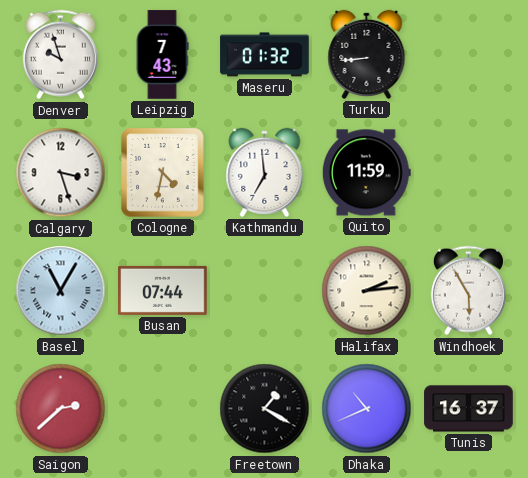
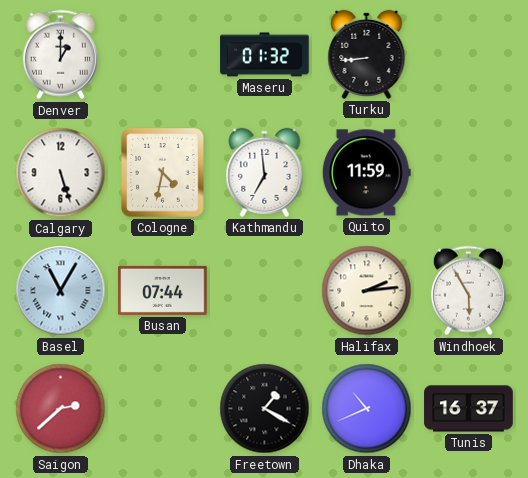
Denver: 9:57 -> 1:00
Leipzig: 7:43 -> none
Calgary: 3:27 -> 5:27
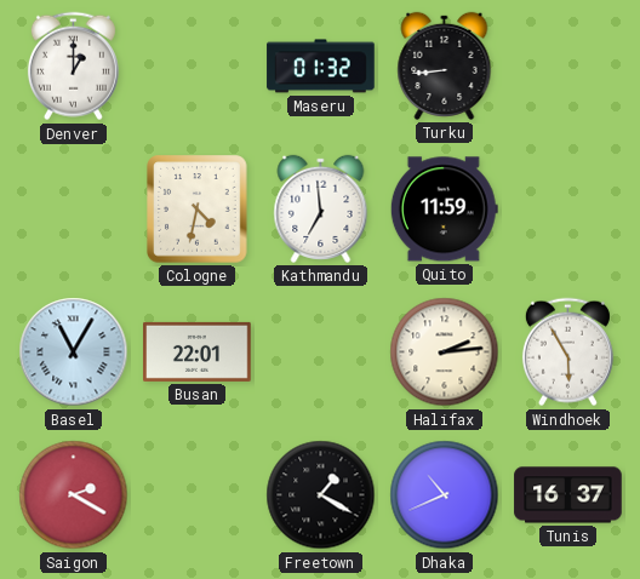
Calgary: 5:27 -> none
Busan: 07:44 -> 22:01
Saigon: 2:38 -> 2:20
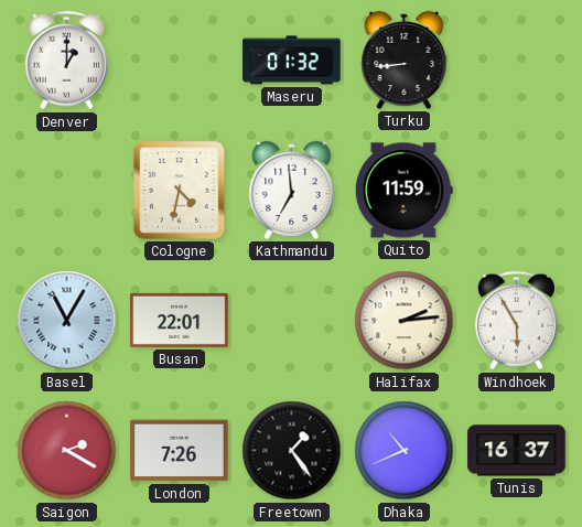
London: none -> 7:26
Freetown: 1:20 -> 1:24
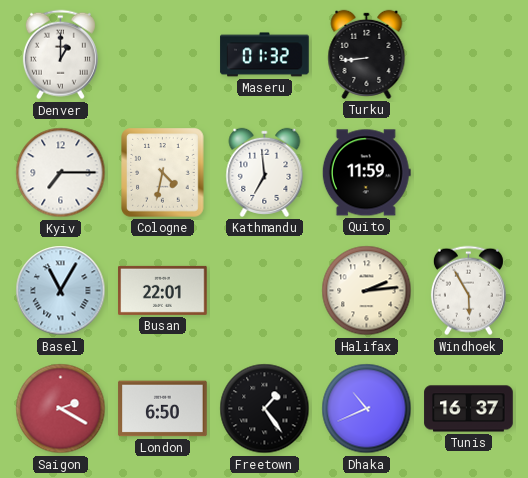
Kyiv: none -> 7:15
London: 7:26 -> 6:50
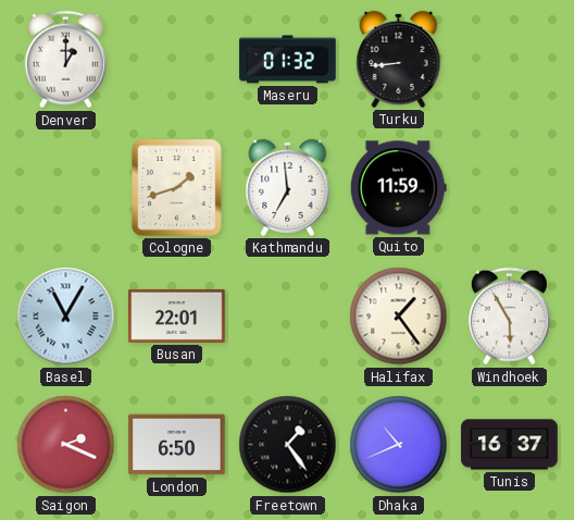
Kyiv: 7:15 -> none
Cologne: 4:32 -> 1:42
Halifax: 2:14 -> 1:24
Saigon: 2:20 -> 2:19
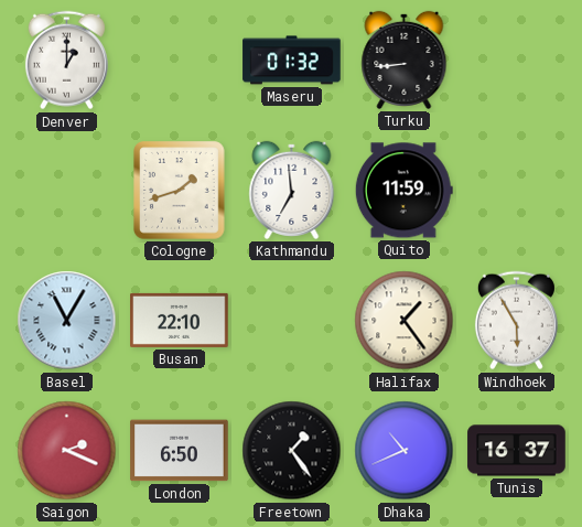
Busan: 22:01 -> 22:10
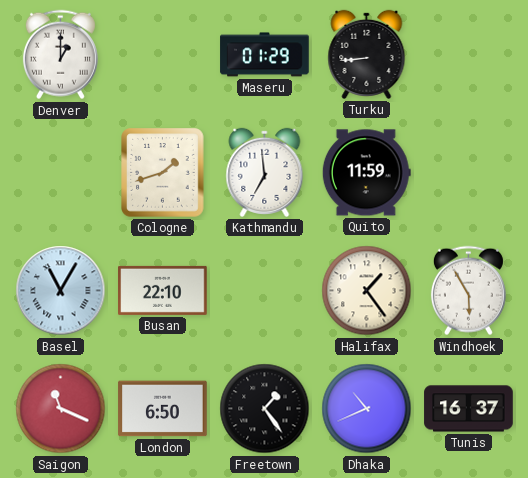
Maseru: 01:32 -> 01:29
Saigon: 2:19 -> 11:19
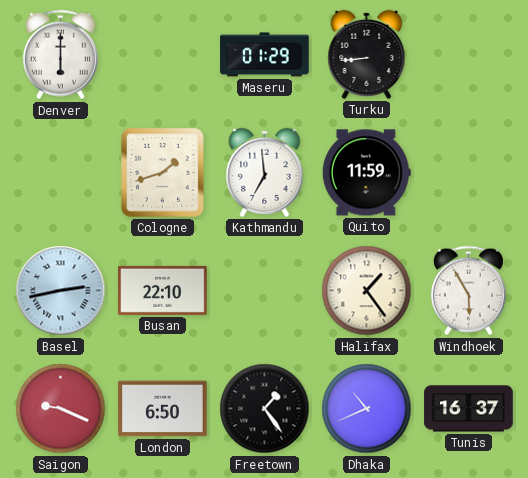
Denver: 1:00 -> 6:00
Basel: 11:05 -> 2:43
Saigon: 11:19 -> 9:19
